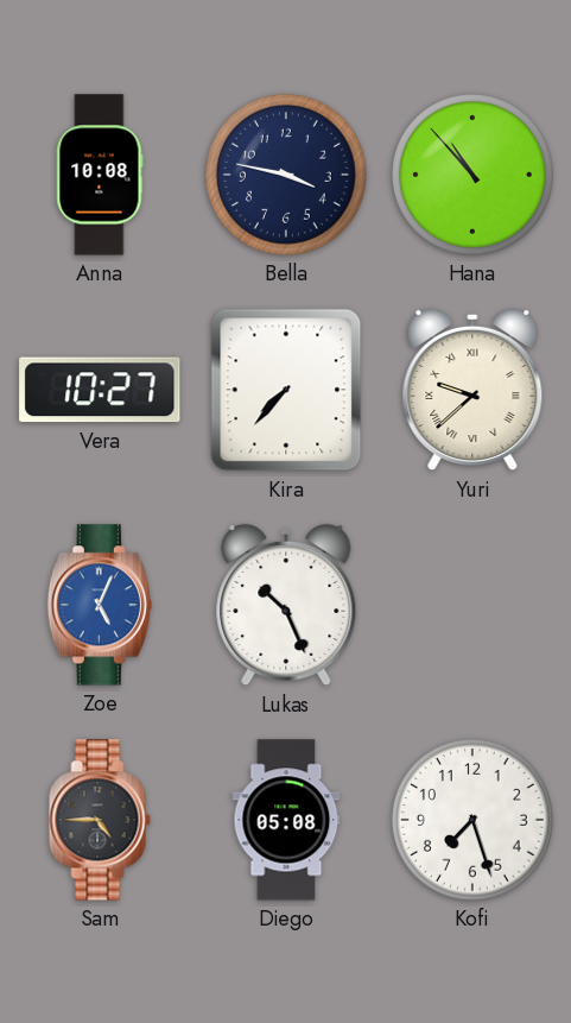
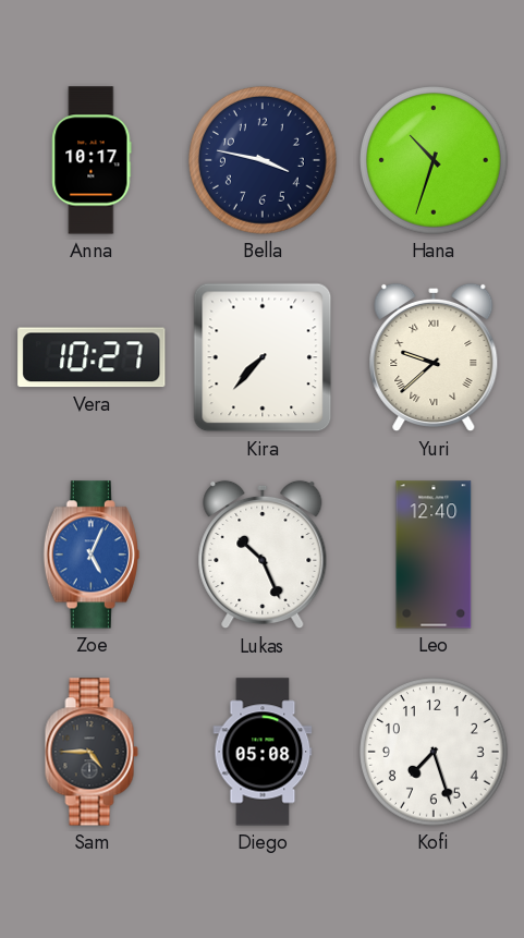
Anna: 10:08 -> 10:17
Hana: 10:53 -> 10:33
Leo: none -> 12:40
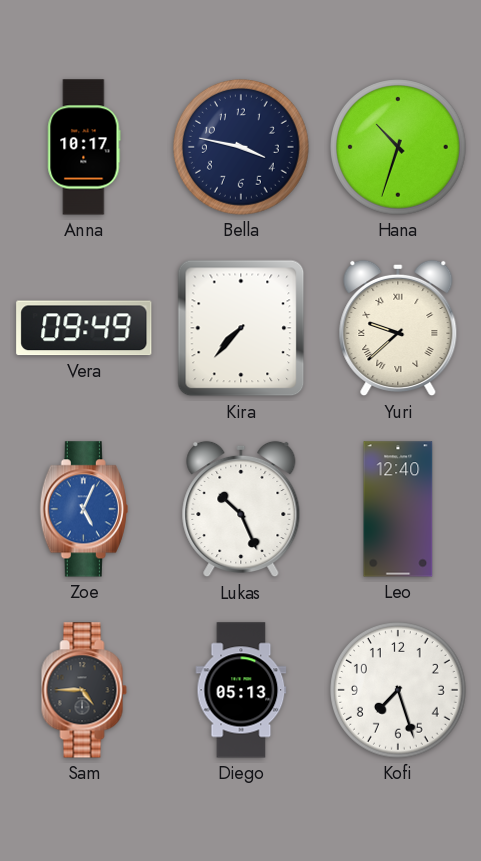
Vera: 10:27 -> 09:49
Diego: 05:08 -> 05:13
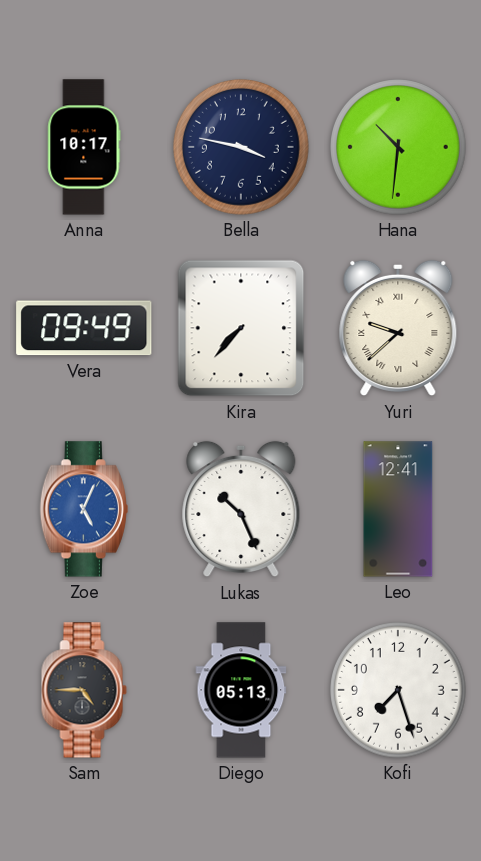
Hana: 10:33 -> 10:31
Leo: 12:40 -> 12:41
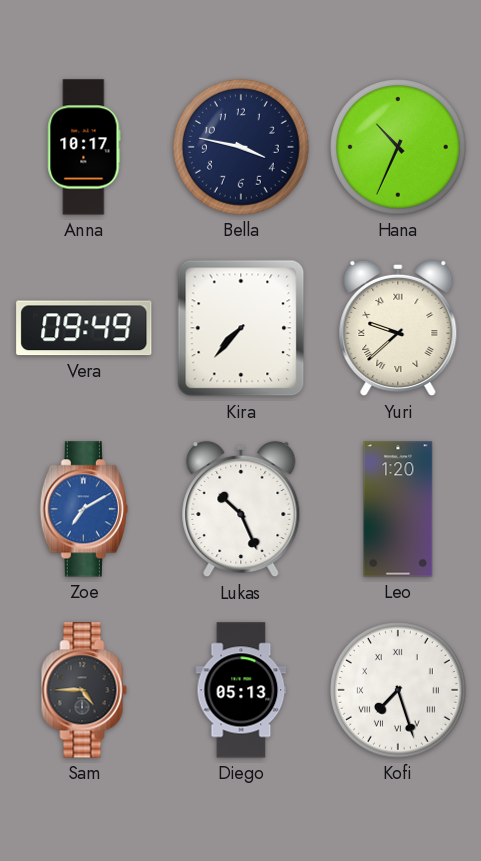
Hana: 10:31 -> 10:34
Zoe: 5:04 -> 7:10
Leo: 12:41 -> 1:20
Kofi numerals: Arabic -> Roman
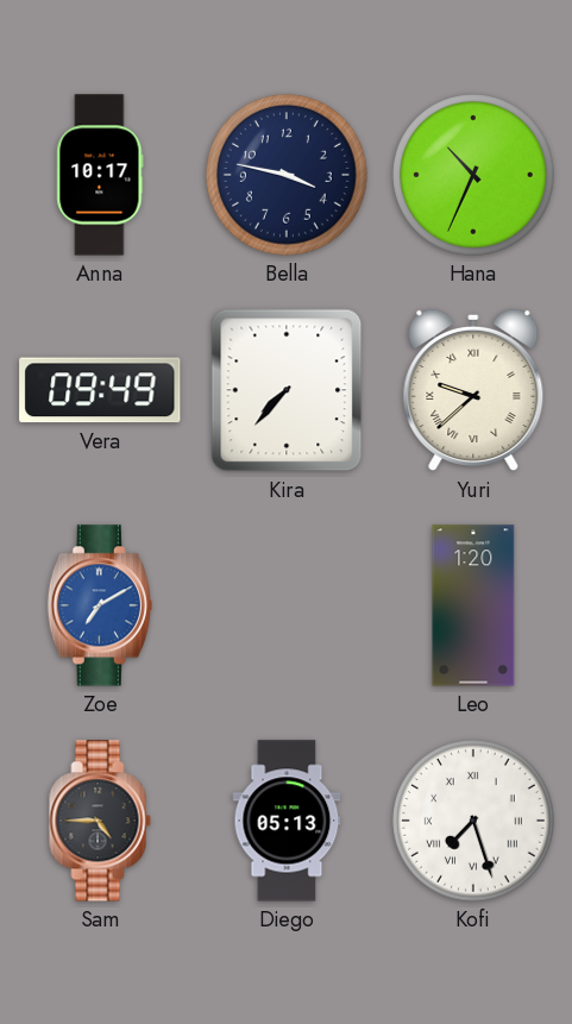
Lukas: 10:26 -> none
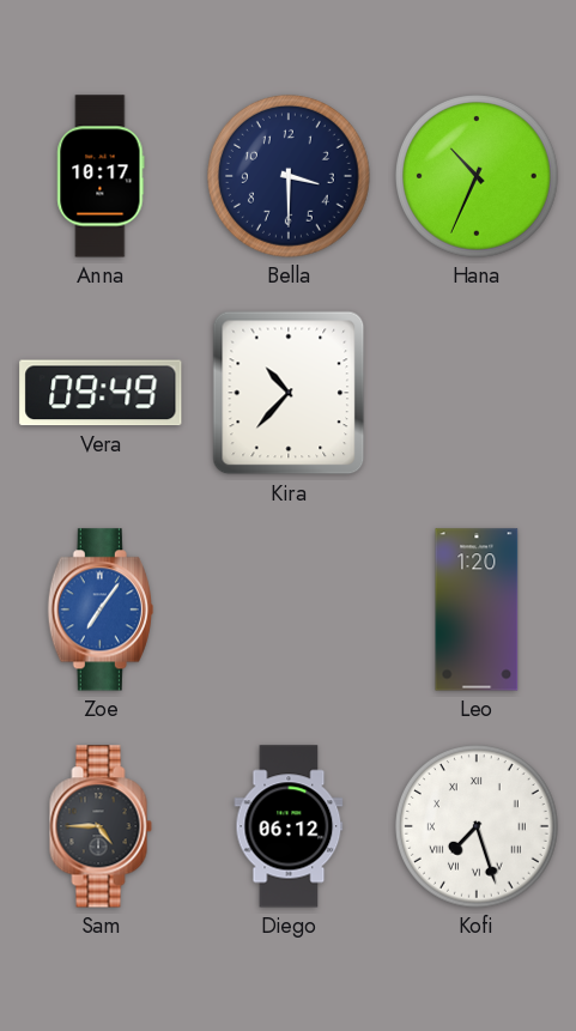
Bella: 3:47 -> 3:30
Kira: 7:37 -> 10:37
Yuri: 9:38 -> none
Zoe: 7:10 -> 7:06
Diego: 05:13 -> 06:12
